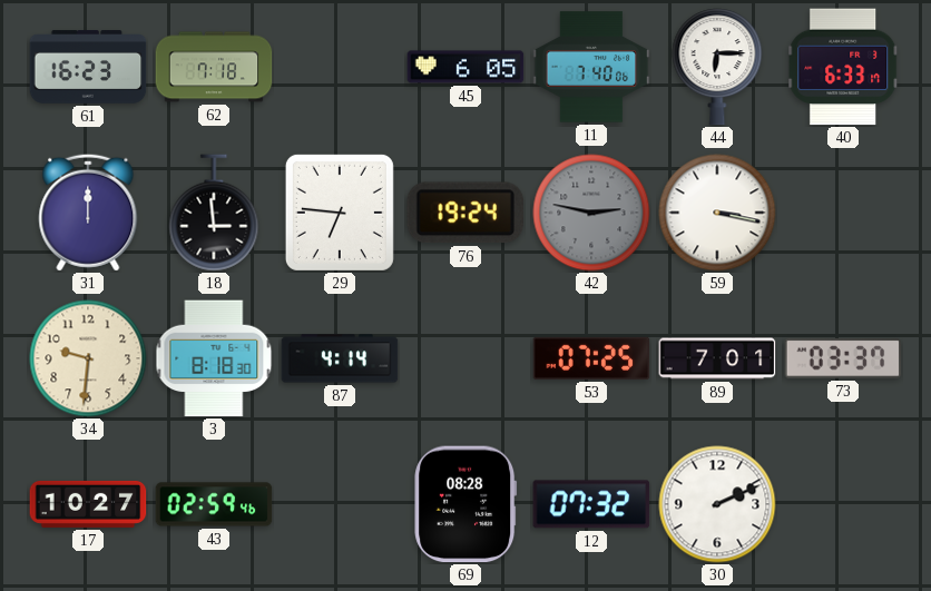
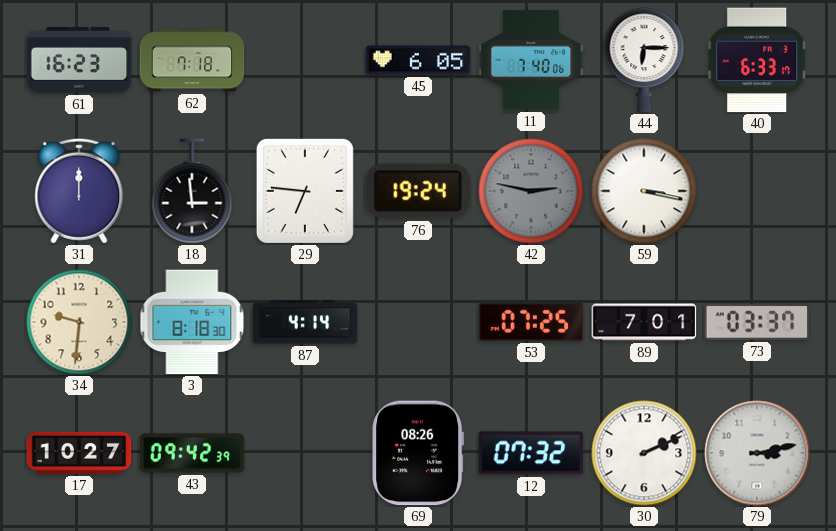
43: 02:59 -> 09:42
69: 08:28 -> 08:26
79: none -> 3:13
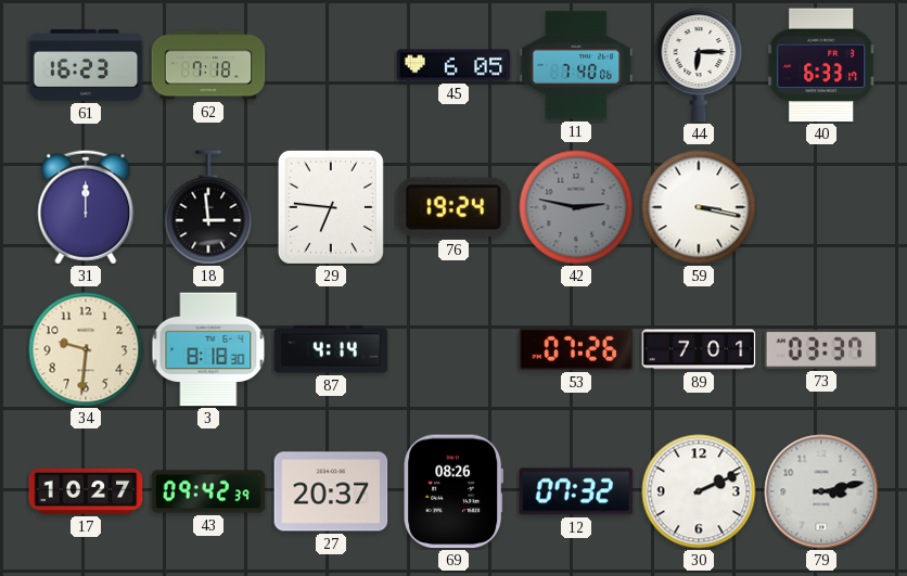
53: 07:25 -> 07:26
27: none -> 20:37
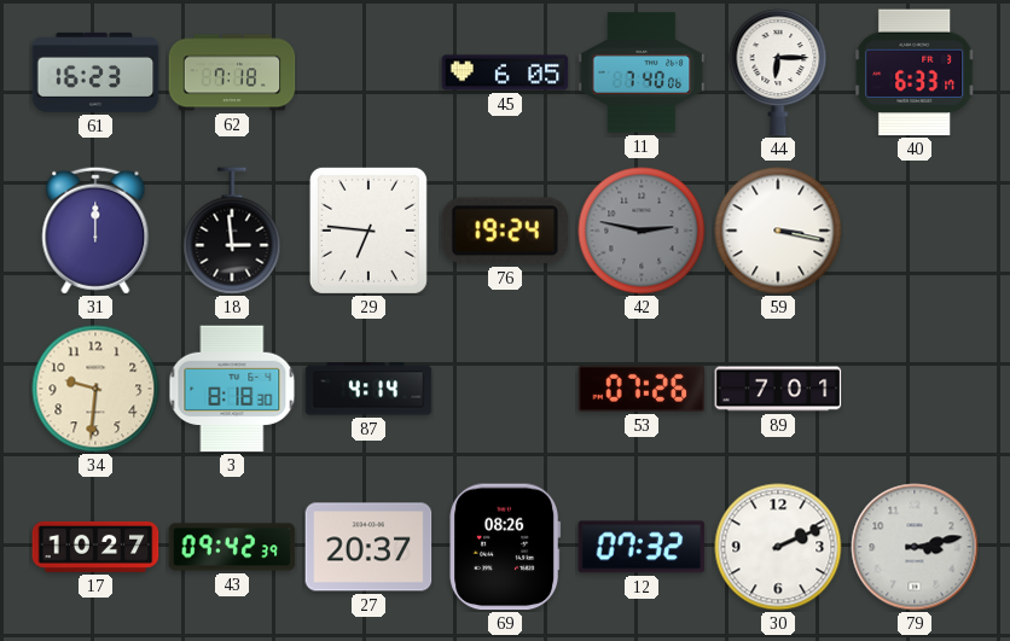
73: 03:37 -> none
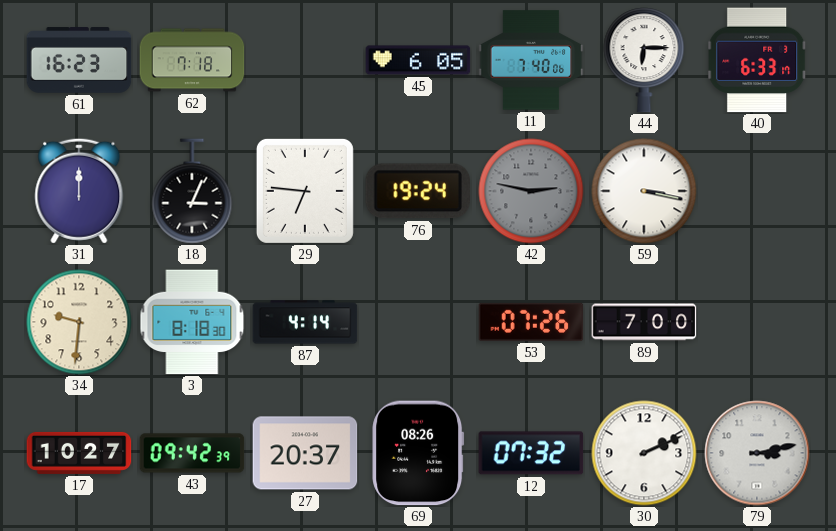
18: 2:59 -> 3:04
89: 7:01 -> 7:00
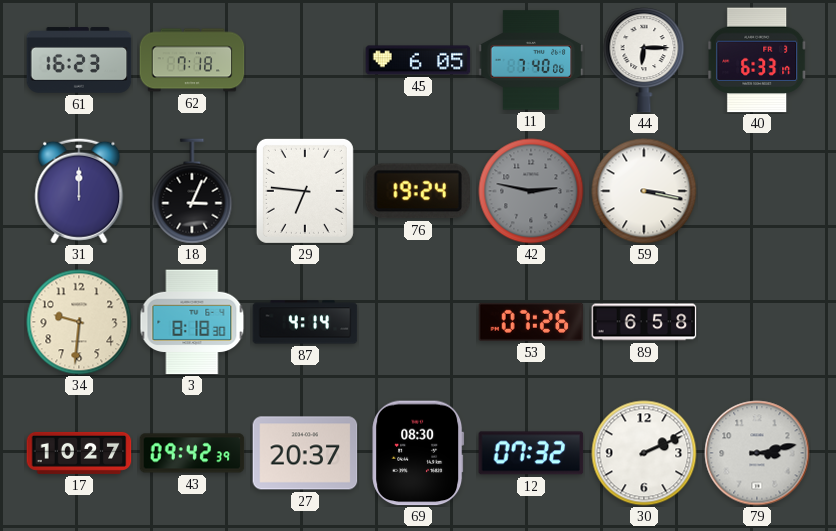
89: 7:00 -> 6:58
69: 08:26 -> 08:30
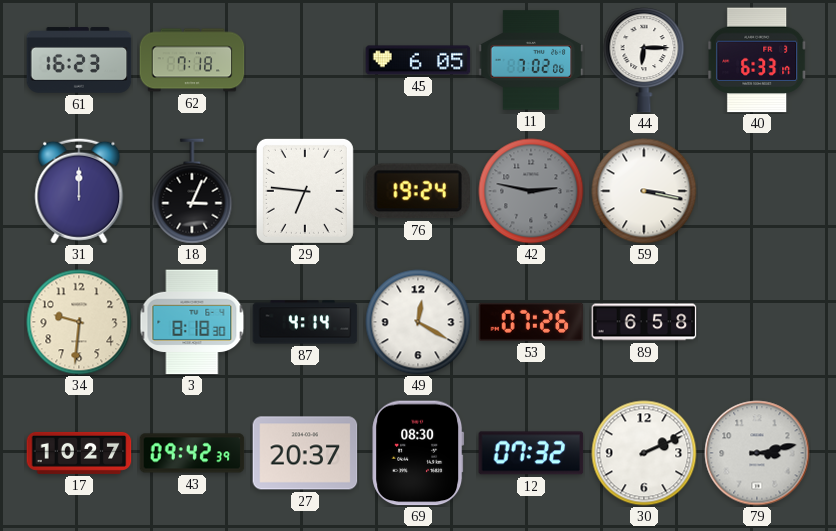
11: 7:40 -> 7:02
49: none -> 12:20
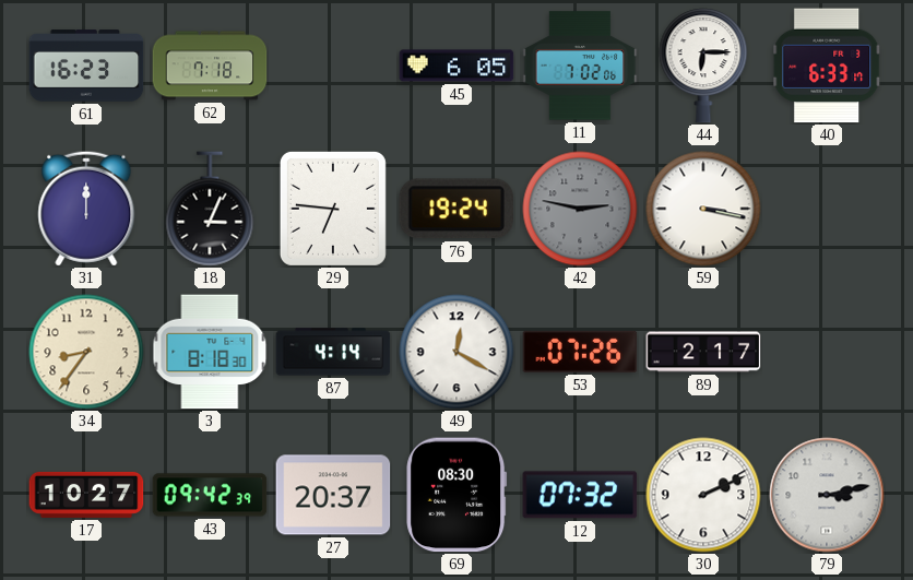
34: 9:31 -> 8:36
89: 6:58 -> 2:17
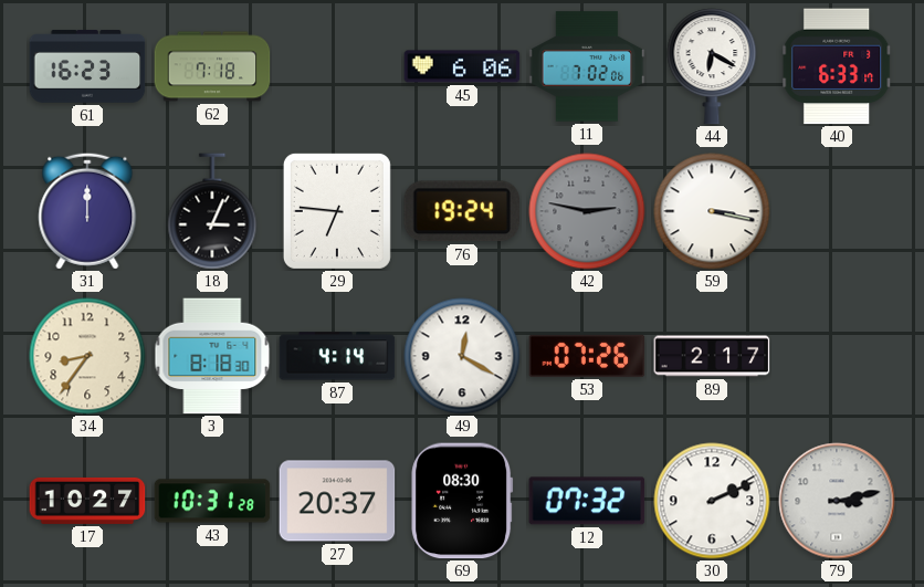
45: 6:05 -> 6:06
44: 6:15 -> 6:20
43: 09:42 -> 10:31
